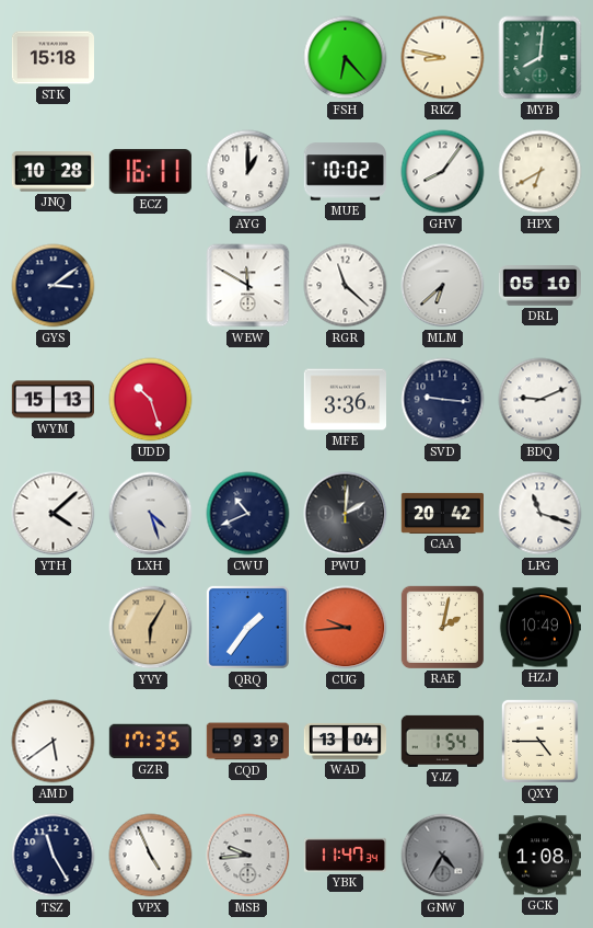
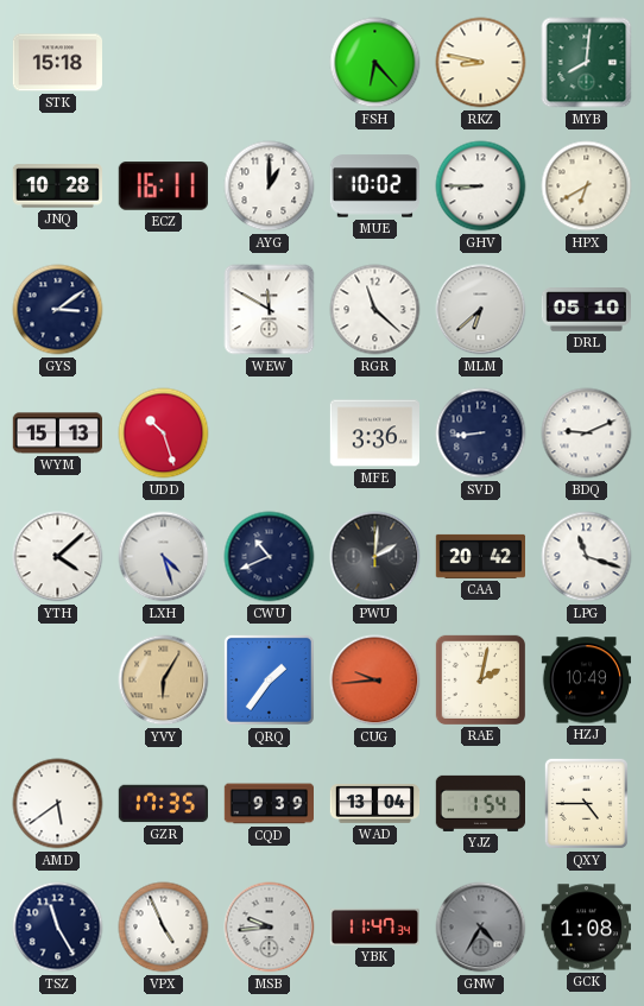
GHV: 8:06 -> 8:45
SVD: 9:16 -> 8:44
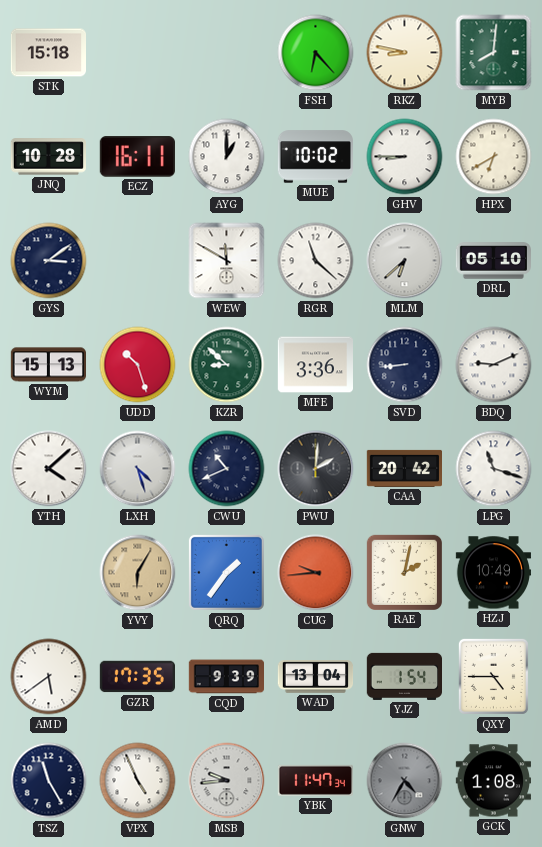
KZR: none -> 8:52
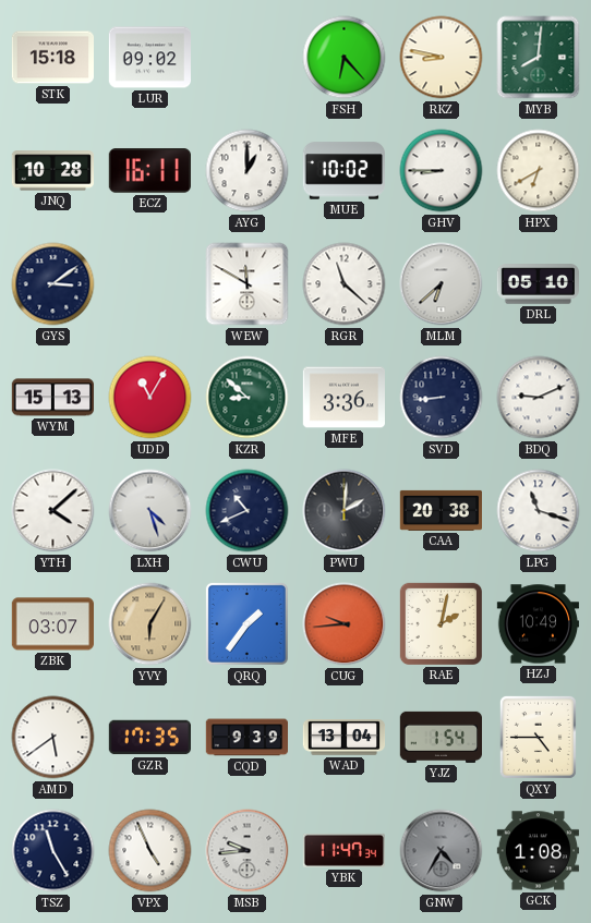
LUR: none -> 09:02
UDD: 10:27 -> 11:05
CAA: 20:42 -> 20:38
ZBK: none -> 03:07
